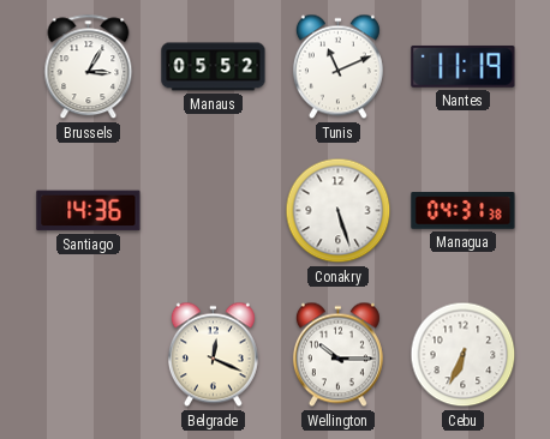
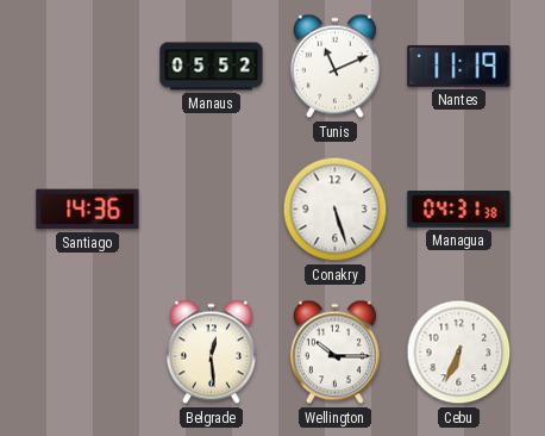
Brussels: 3:05 -> none
Belgrade: 12:19 -> 12:29
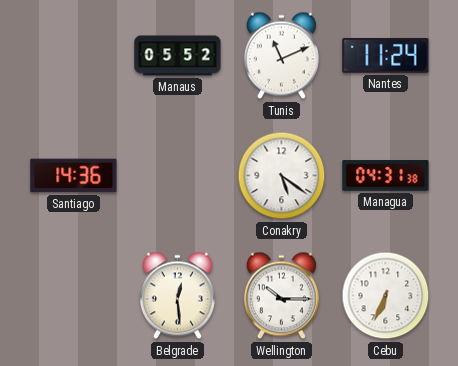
Nantes: 11:19 -> 11:24
Conakry: 5:27 -> 5:21
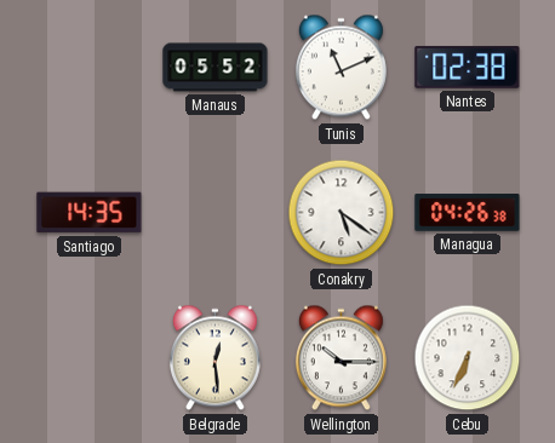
Nantes: 11:24 -> 02:38
Santiago: 14:36 -> 14:35
Managua: 04:31 -> 04:26
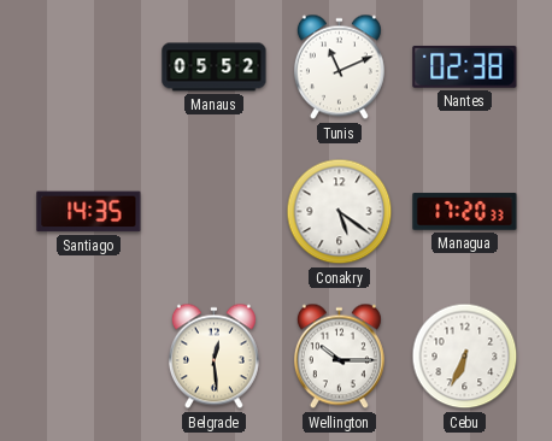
Managua: 04:26 -> 17:20
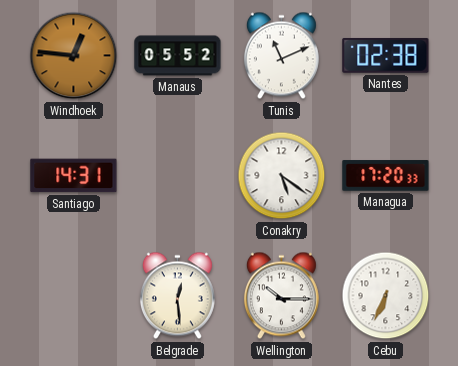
Windhoek: none -> 12:46
Santiago: 14:35 -> 14:31
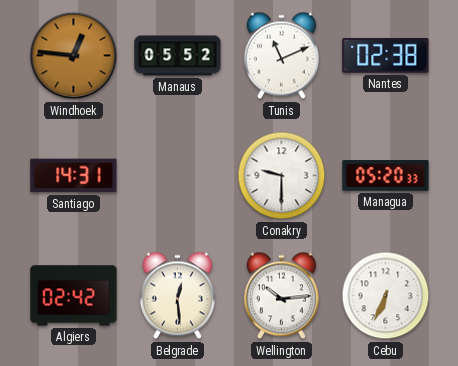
Conakry: 5:21 -> 9:30
Managua: 17:20 -> 05:20
Algiers: none -> 02:42
Wellington: 10:15 -> 10:14
